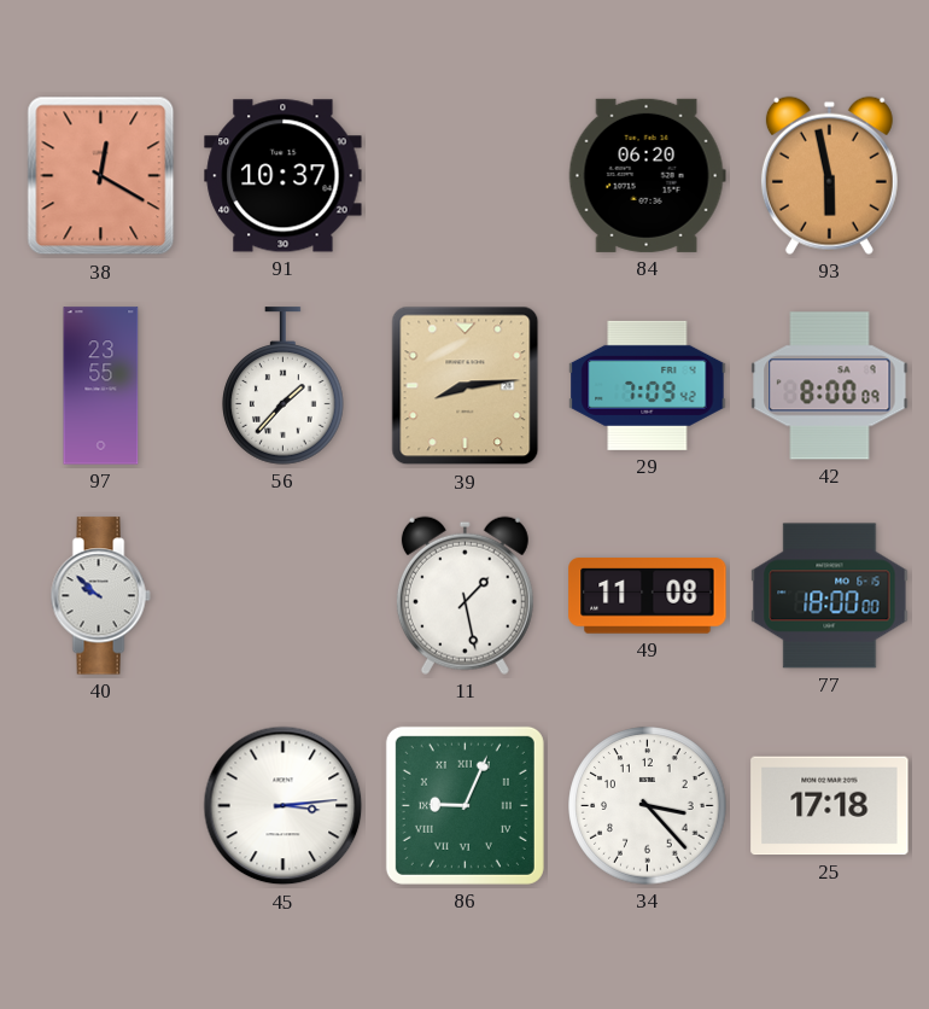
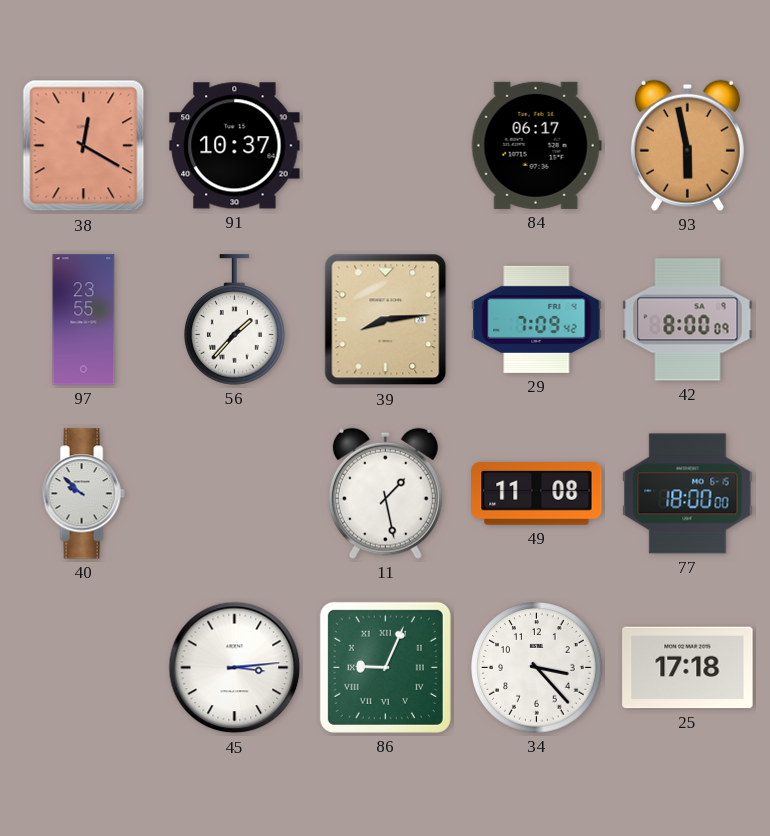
84: 06:20 -> 06:17
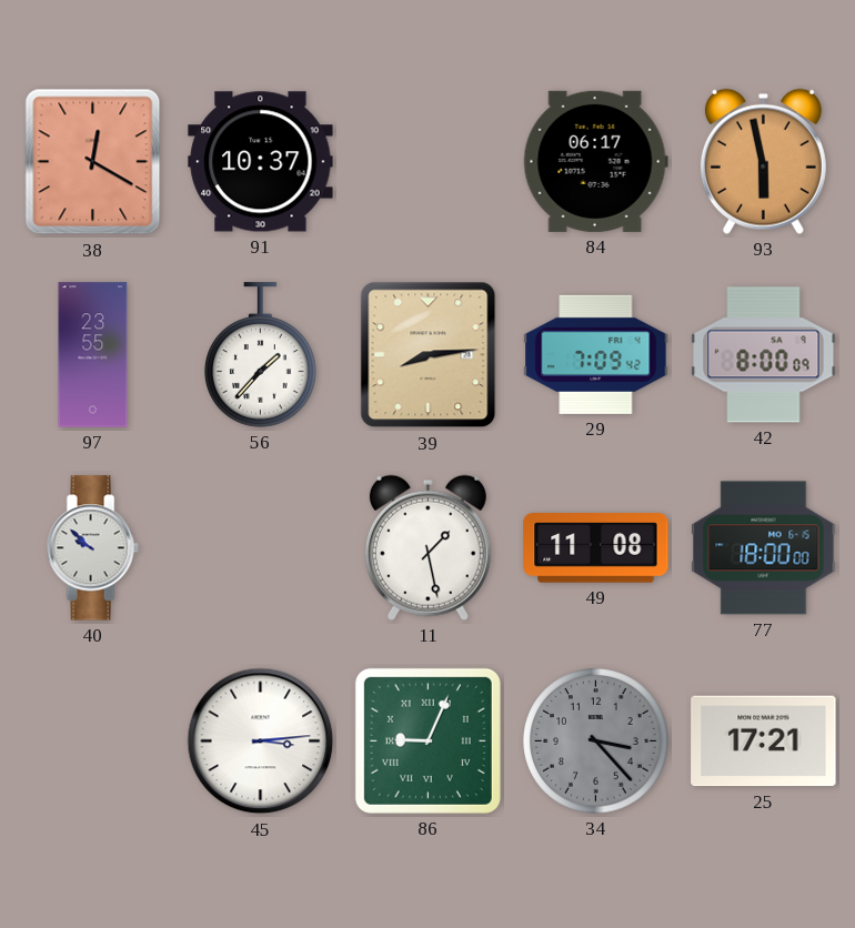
34 dial: white -> grey
25: 17:18 -> 17:21
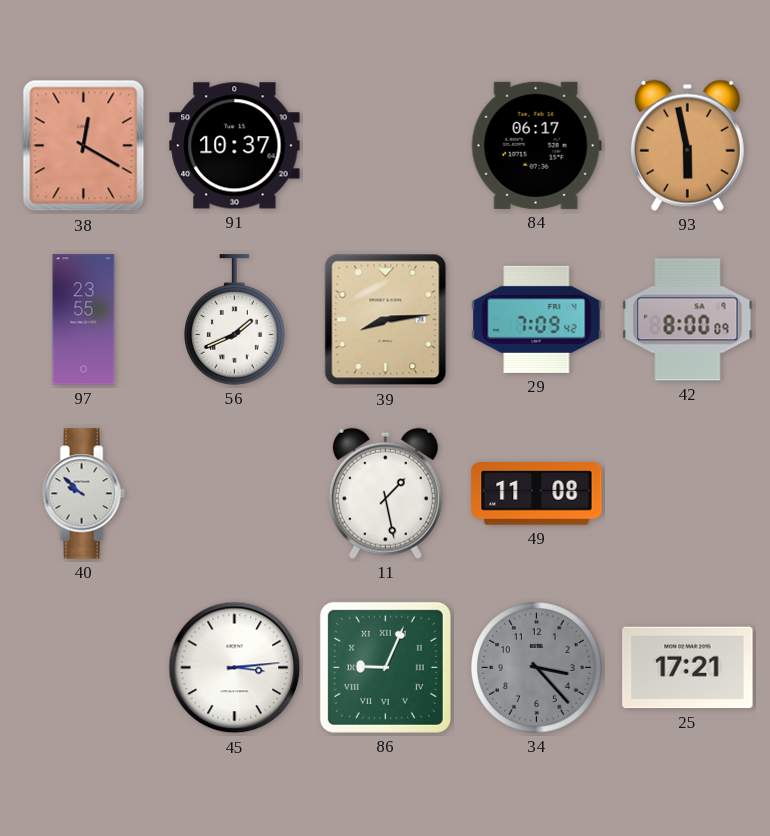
56: 1:37 -> 1:41
77: 18:00 -> none
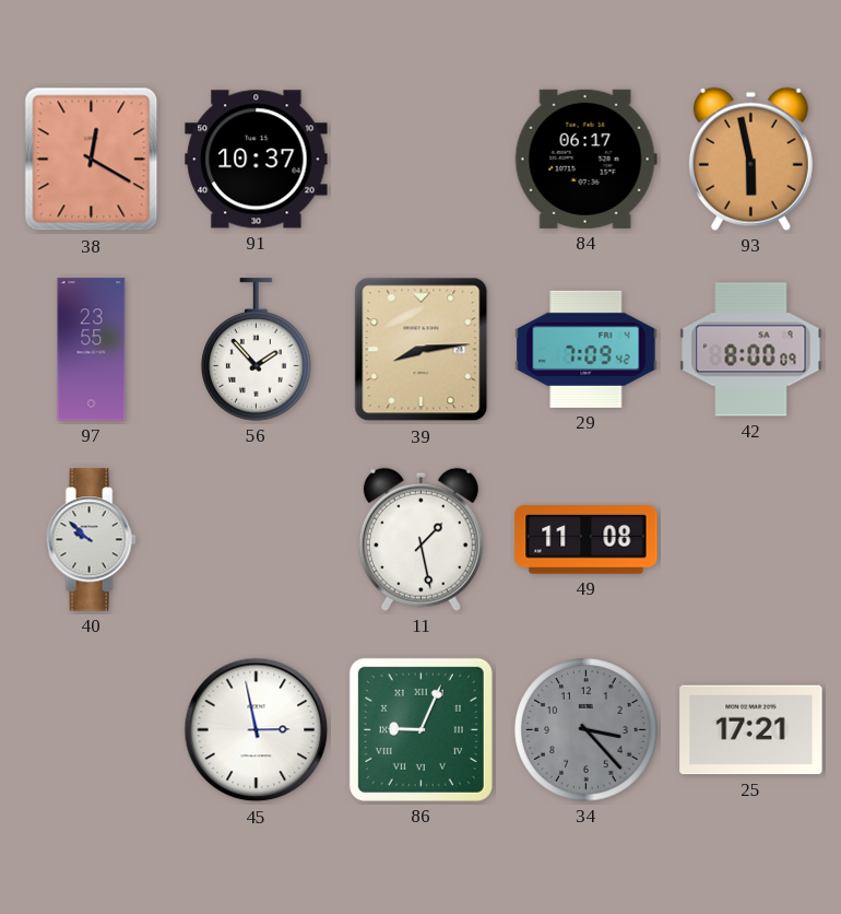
56: 1:41 -> 1:53
45: 3:14 -> 2:58
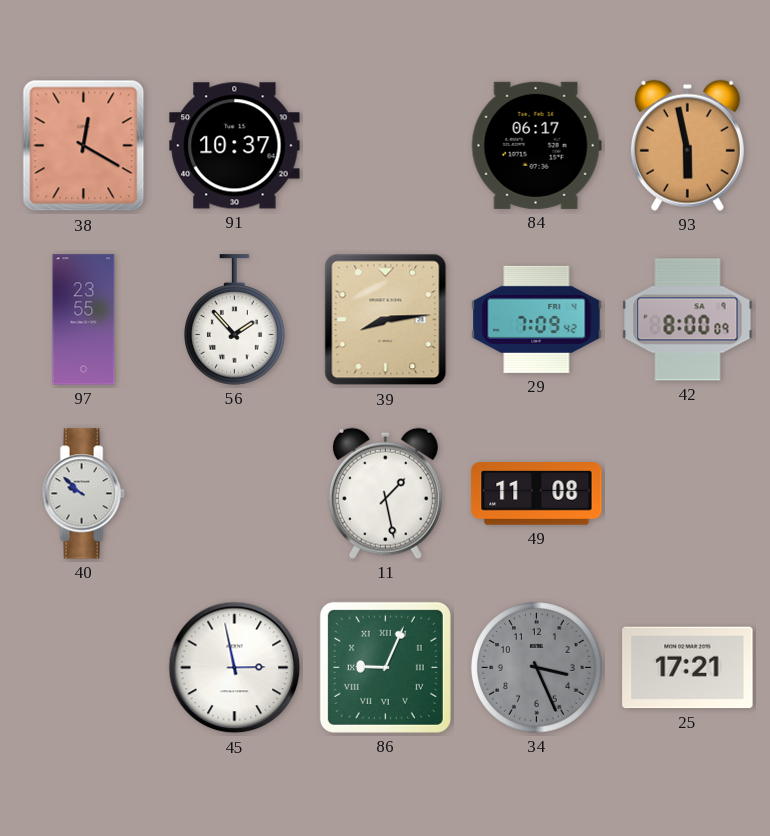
34: 3:23 -> 3:26
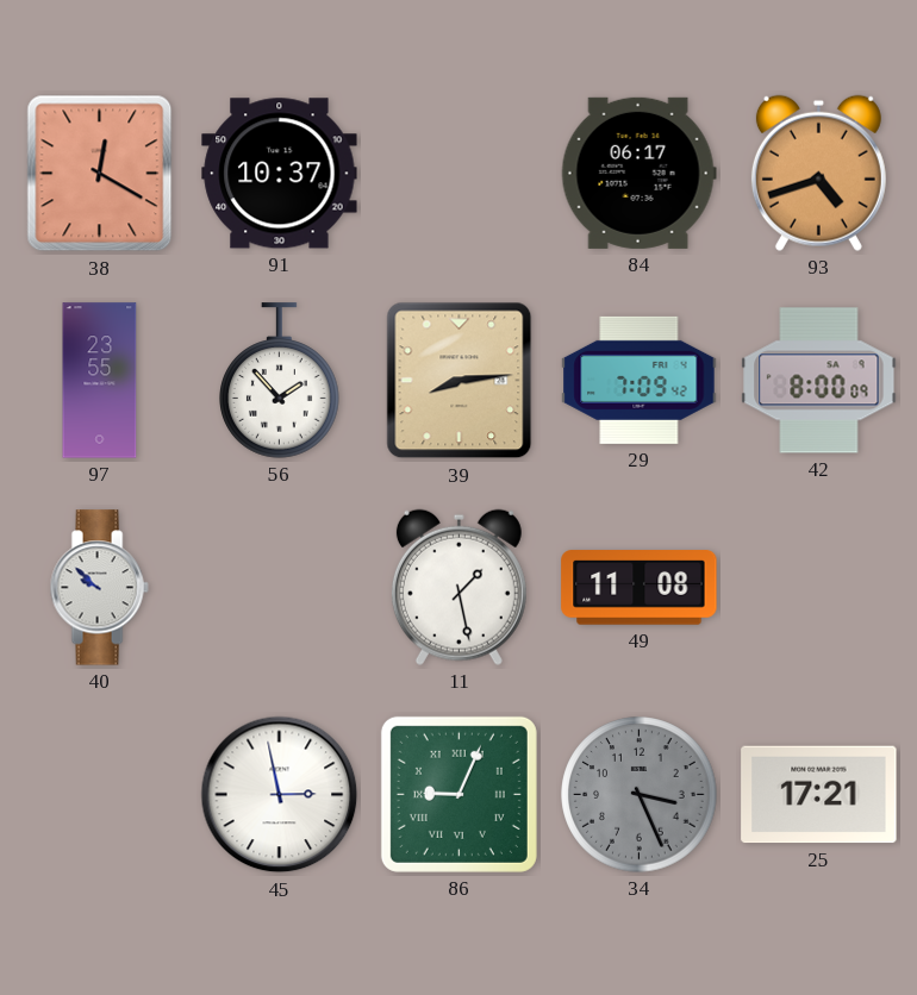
93: 5:58 -> 4:42
